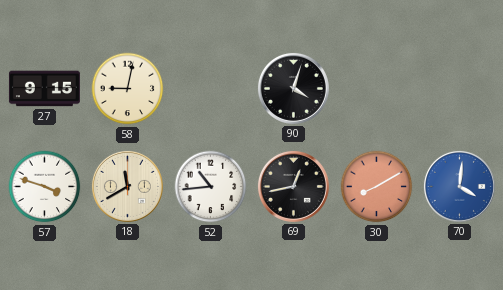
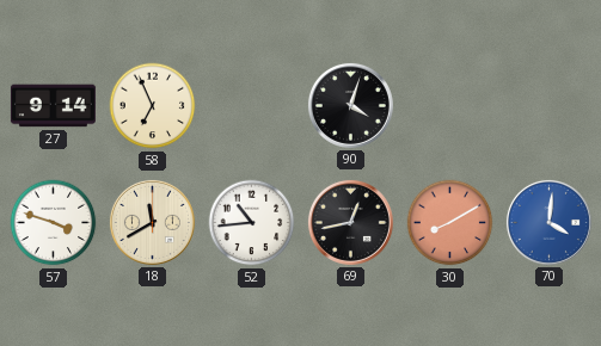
27: 9:15 -> 9:14
58: 9:02 -> 6:56
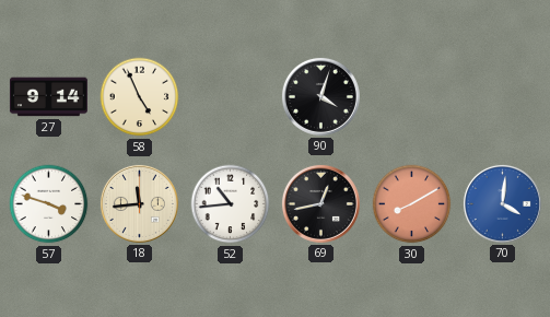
58: 6:56 -> 4:56
18: 11:40 -> 11:44
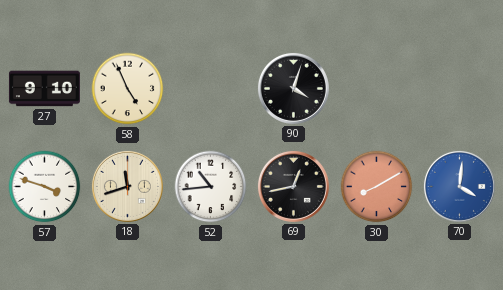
27: 9:14 -> 9:10
18: 11:44 -> 11:42
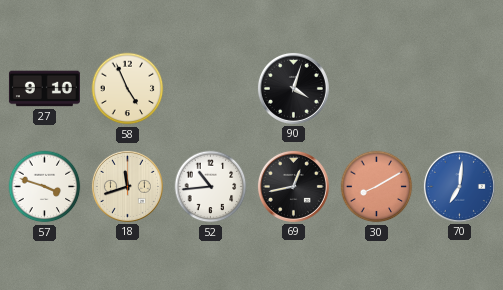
70: 4:01 -> 7:01
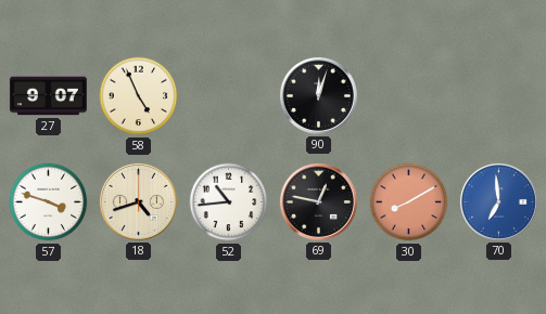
27: 9:10 -> 9:07
90: 4:03 -> 12:03
18: 11:42 -> 4:42
69: 12:43 -> 12:47
70: 7:01 -> 6:59
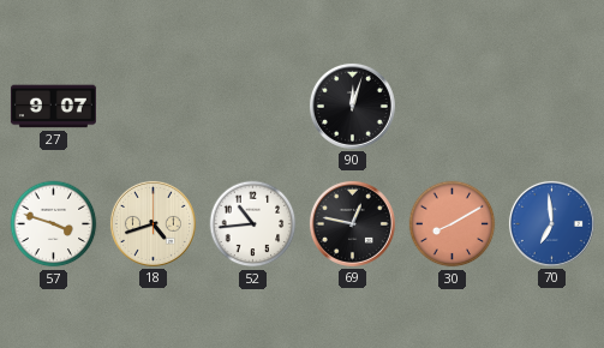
58: 4:56 -> none
